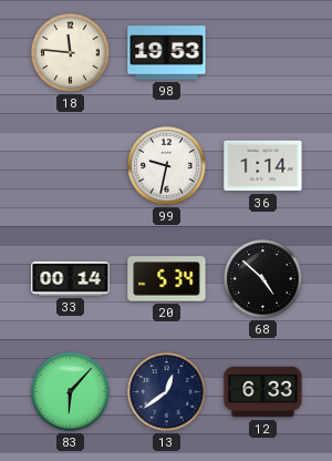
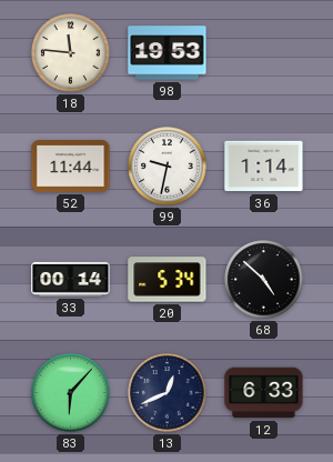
52: none -> 11:44
13: 12:39 -> 12:41
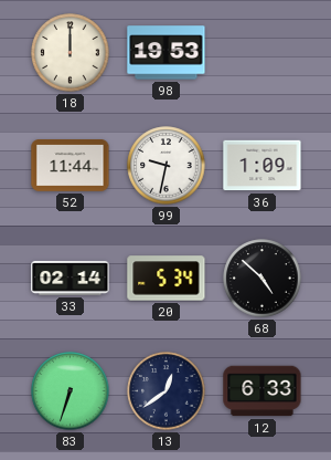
18: 11:46 -> 12:00
36: 1:14 -> 1:09
33: 00:14 -> 02:14
83: 6:07 -> 6:33
13: 12:41 -> 12:39
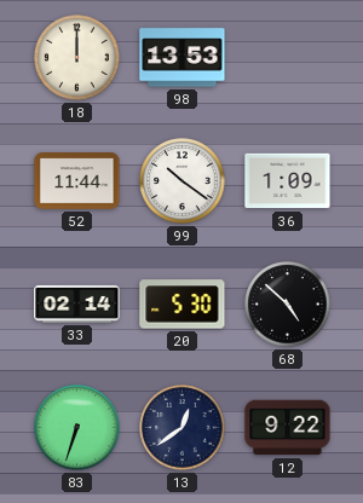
98: 19:53 -> 13:53
99: 9:32 -> 10:21
20: 5:34 -> 5:30
12: 6:33 -> 9:22
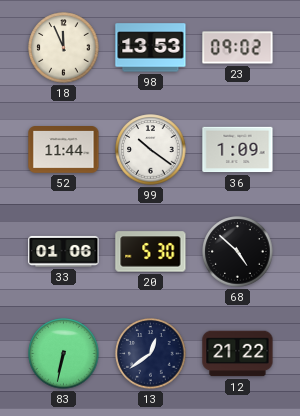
18: 12:00 -> 11:56
23: none -> 09:02
33: 02:14 -> 01:06
83: 6:33 -> 6:32
12: 9:22 -> 21:22
